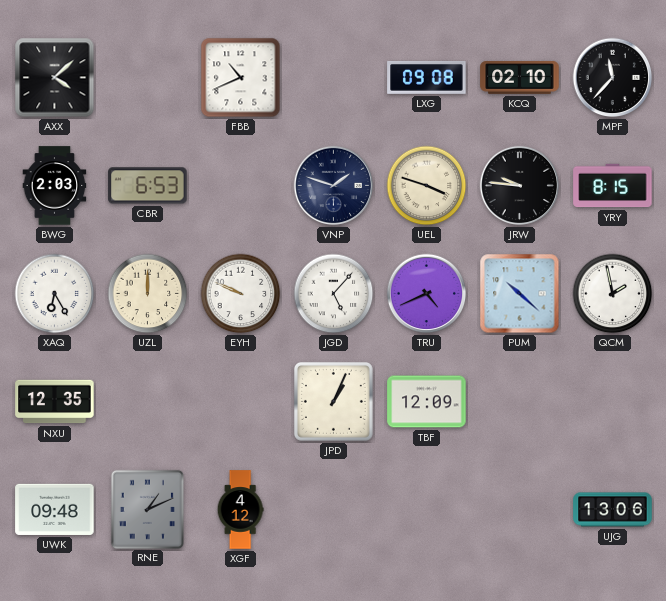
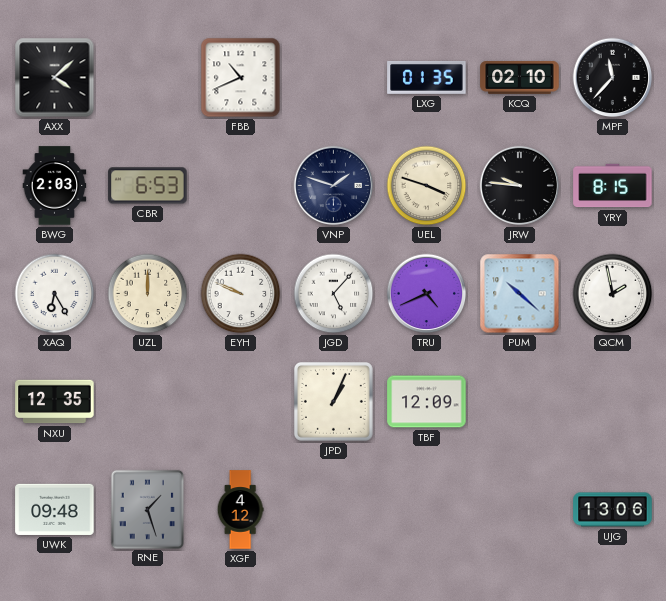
LXG: 09:08 -> 01:35
RNE: 1:11 -> 1:27
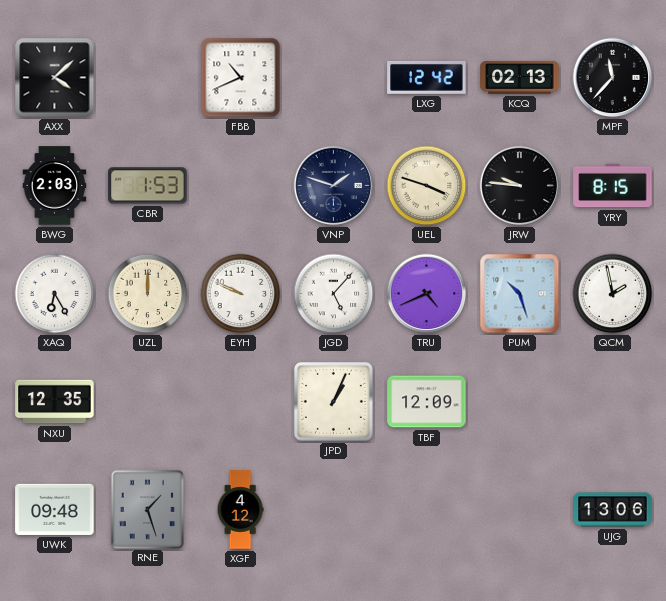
LXG: 01:35 -> 12:42
KCQ: 02:10 -> 02:13
CBR: 6:53 -> 1:53
PUM: 10:22 -> 10:27
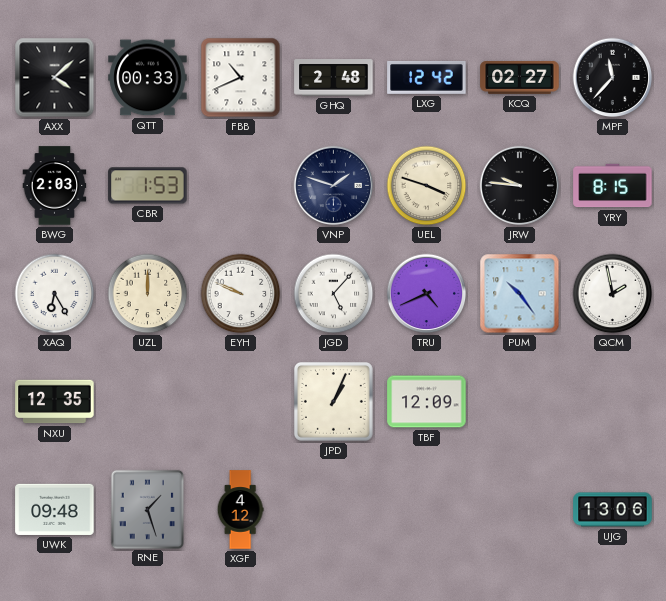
QTT: none -> 00:33
GHQ: none -> 2:48
KCQ: 02:13 -> 02:27
PUM: 10:27 -> 10:24
